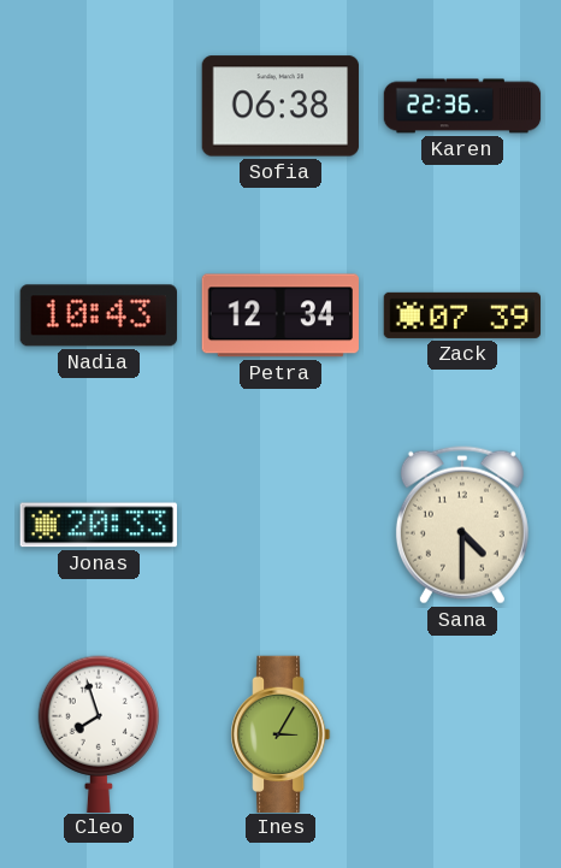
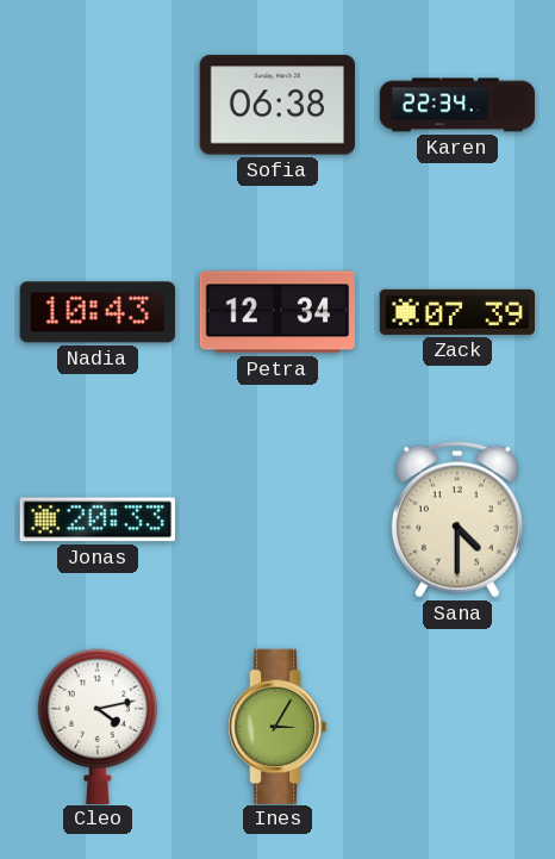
Karen: 22:36 -> 22:34
Cleo: 7:57 -> 4:13
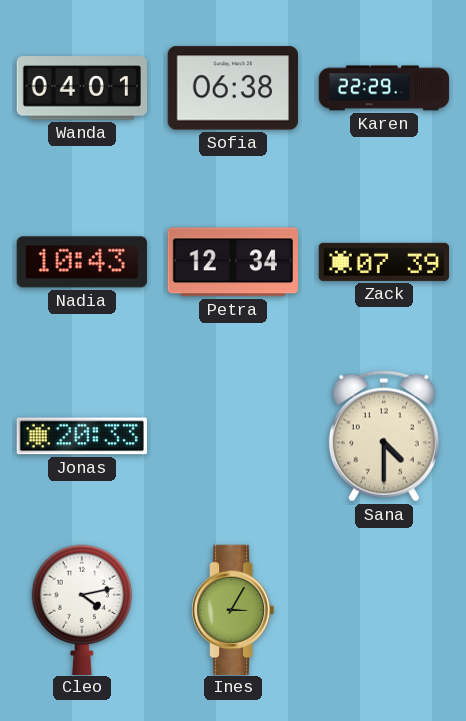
Wanda: none -> 04:01
Karen: 22:34 -> 22:29
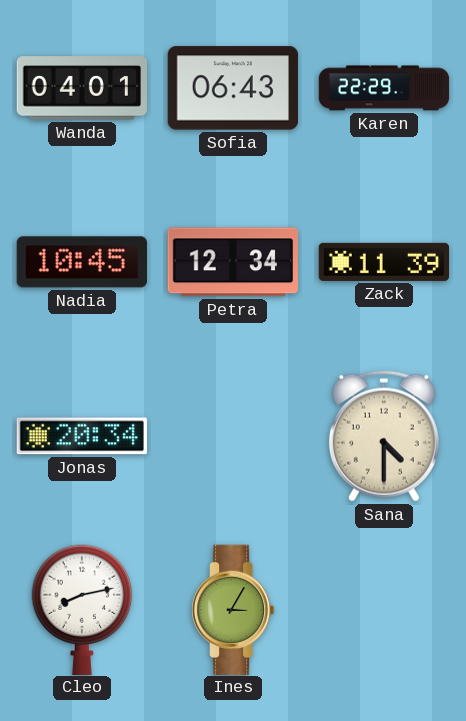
Sofia: 06:38 -> 06:43
Nadia: 10:43 -> 10:45
Zack: 07:39 -> 11:39
Jonas: 20:33 -> 20:34
Cleo: 4:13 -> 8:13
